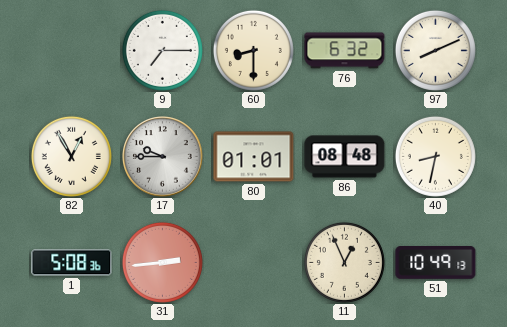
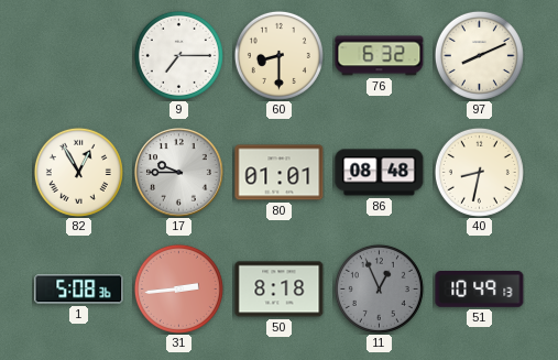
50: none -> 8:18
11 dial: cream -> grey
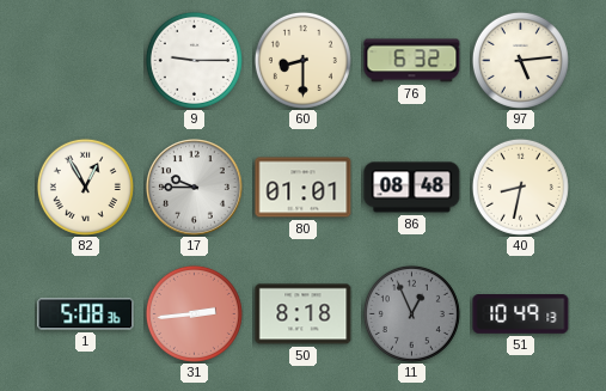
9: 7:15 -> 9:15
97: 8:11 -> 5:14
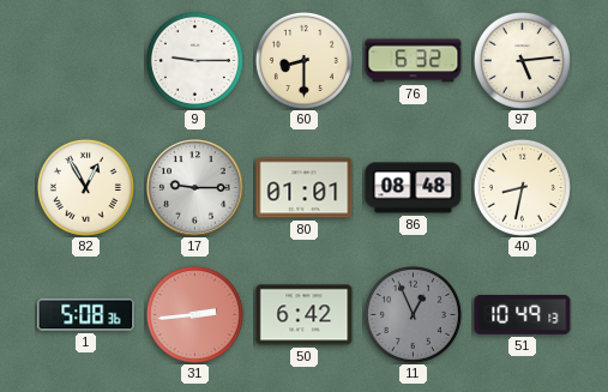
17: 9:45 -> 9:15
50: 8:18 -> 6:42
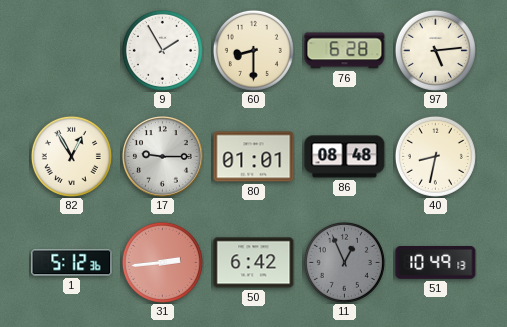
9: 9:15 -> 1:55
76: 6:32 -> 6:28
1: 5:08 -> 5:12
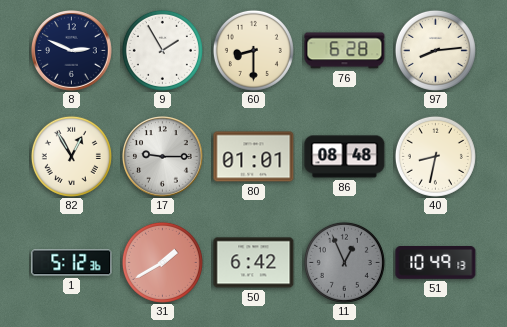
8: none -> 2:49
97: 5:14 -> 8:14
31: 2:44 -> 1:40
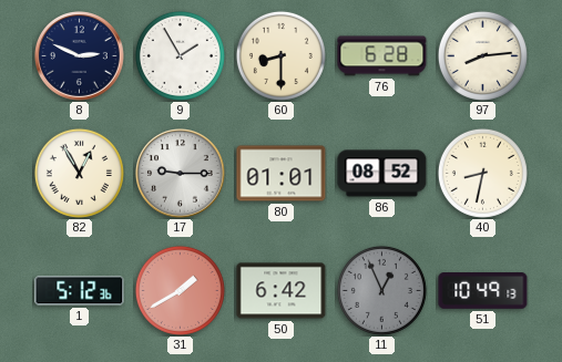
86: 08:48 -> 08:52
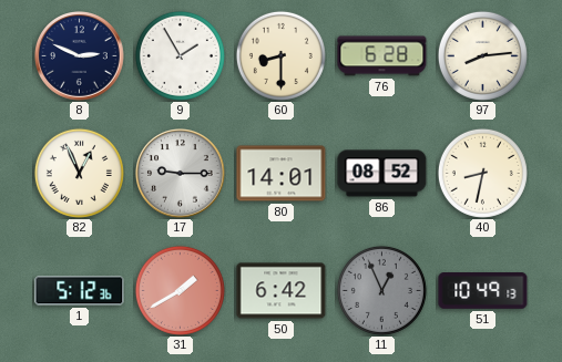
82: 12:55 -> 12:56
80: 01:01 -> 14:01
